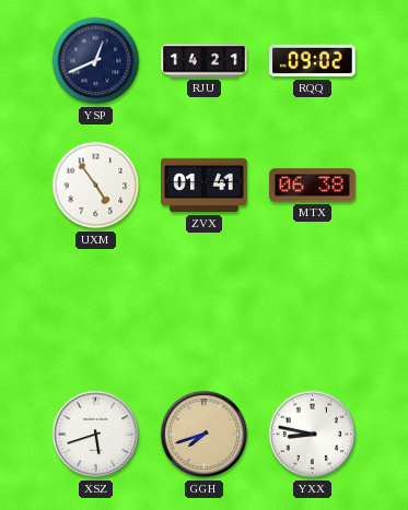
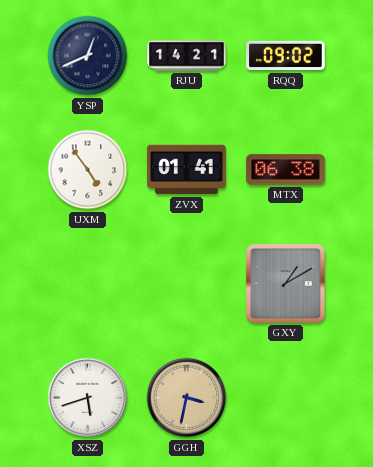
GXY: none -> 1:10
GGH: 7:42 -> 3:32
YXX: 8:47 -> none
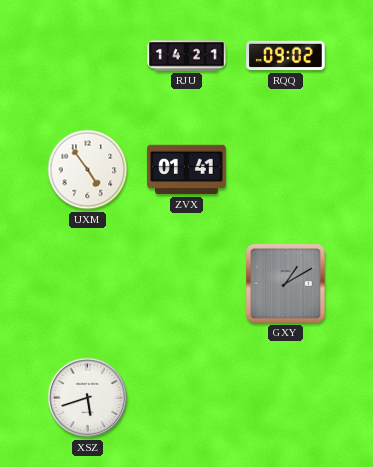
YSP: 12:41 -> none
MTX: 06:38 -> none
GGH: 3:32 -> none
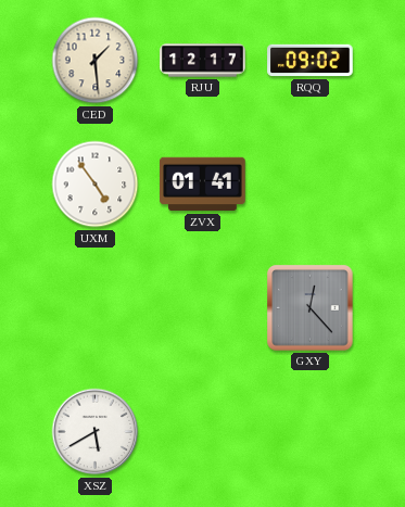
CED: none -> 1:29
RJU: 14:21 -> 12:17
GXY: 1:10 -> 12:23
XSZ: 5:42 -> 5:40
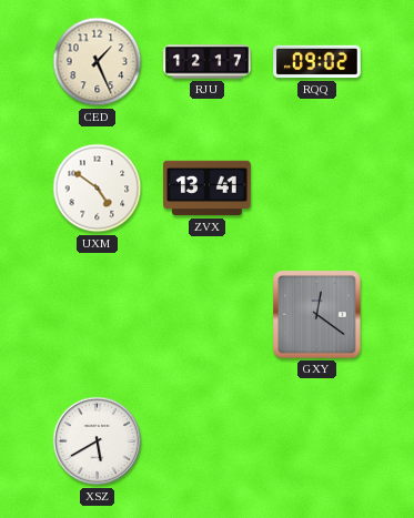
CED: 1:29 -> 1:26
UXM: 4:54 -> 4:51
ZVX: 01:41 -> 13:41
GXY: 12:23 -> 12:21
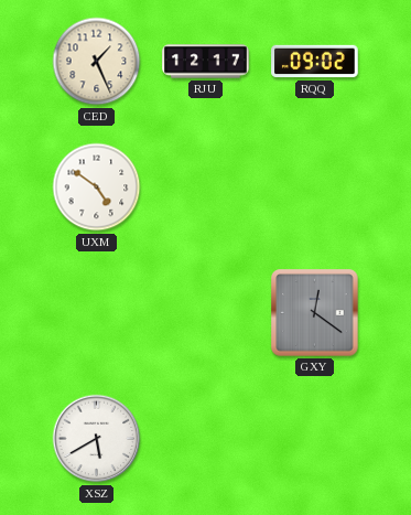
ZVX: 13:41 -> none
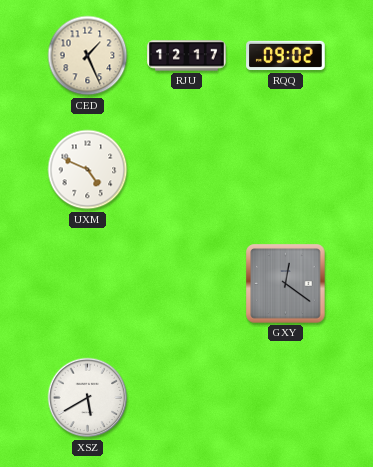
UXM: 4:51 -> 4:49
